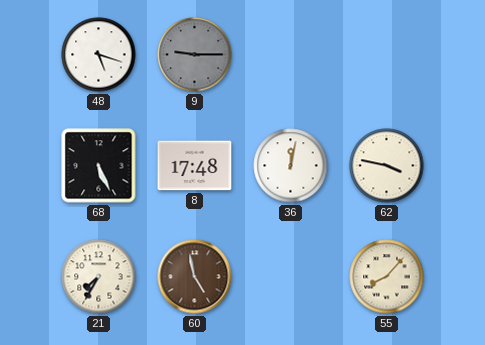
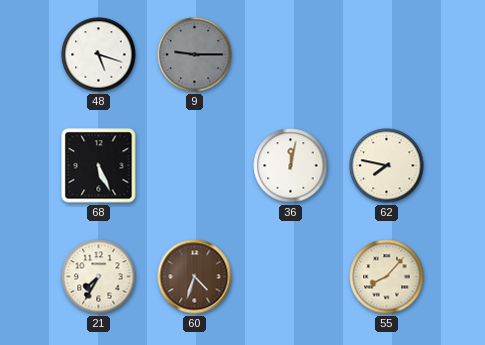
8: 17:48 -> none
62: 3:47 -> 7:47
60: 4:58 -> 4:33
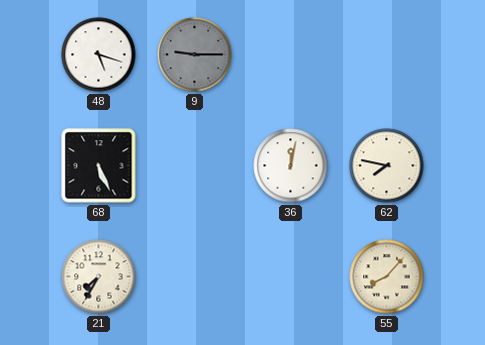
60: 4:33 -> none
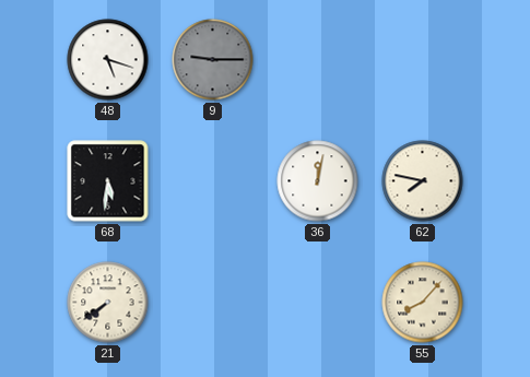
68: 5:26 -> 5:31
21: 7:35 -> 7:39
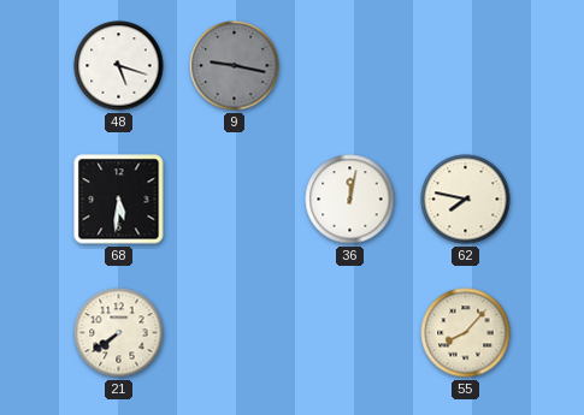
9: 9:15 -> 9:17
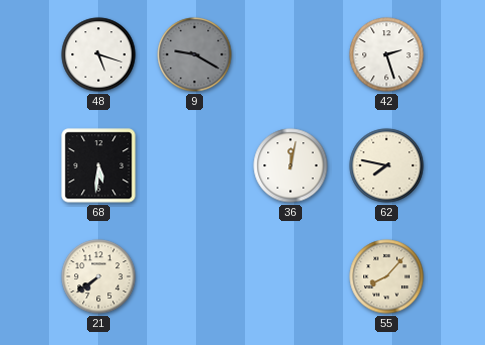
9: 9:17 -> 9:20
42: none -> 2:27
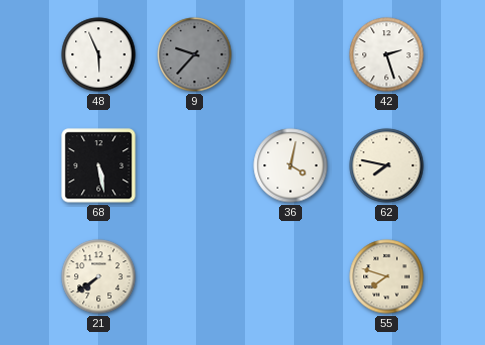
48: 5:18 -> 5:56
9: 9:20 -> 9:37
68: 5:31 -> 5:28
36: 12:02 -> 4:02
55: 8:07 -> 7:48
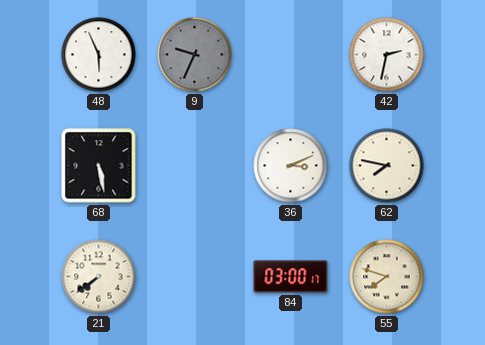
9: 9:37 -> 9:34
42: 2:27 -> 2:32
36: 4:02 -> 3:11
84: none -> 03:00
